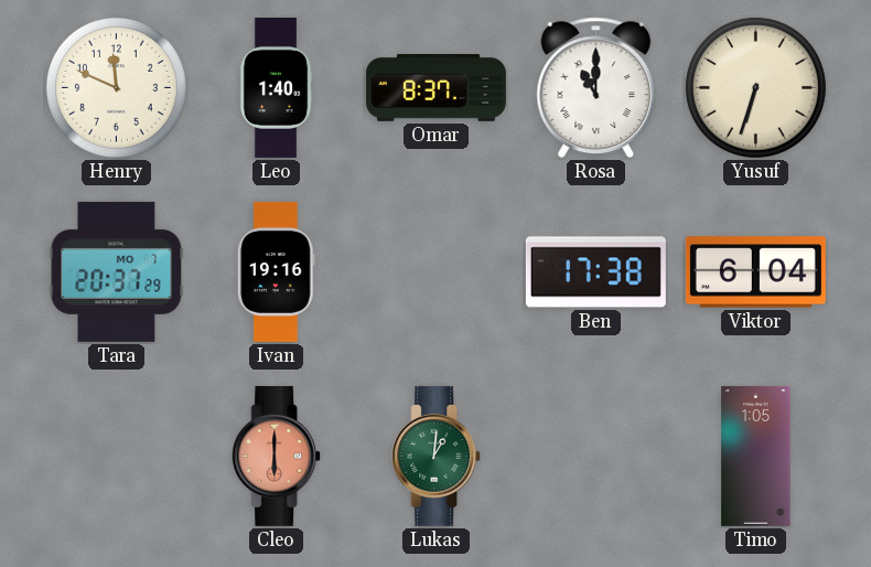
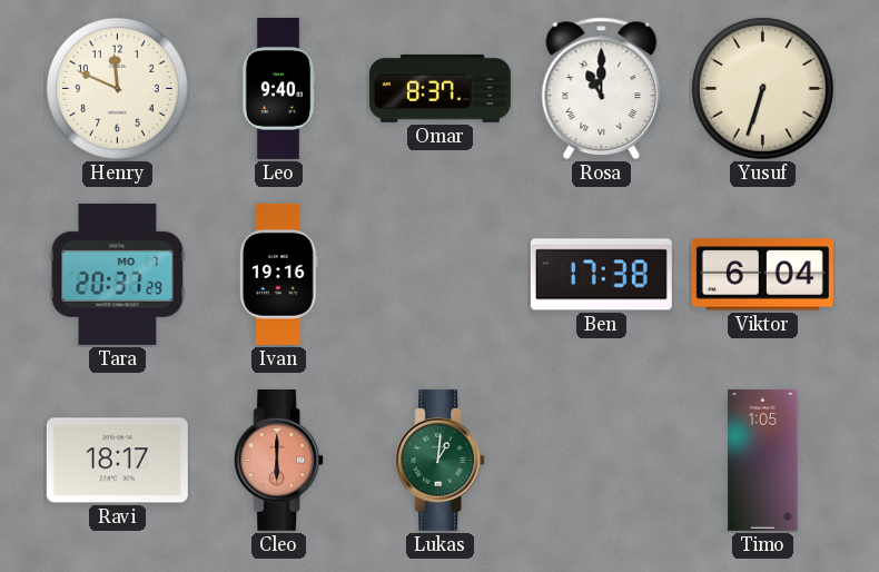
Leo: 1:40 -> 9:40
Ravi: none -> 18:17
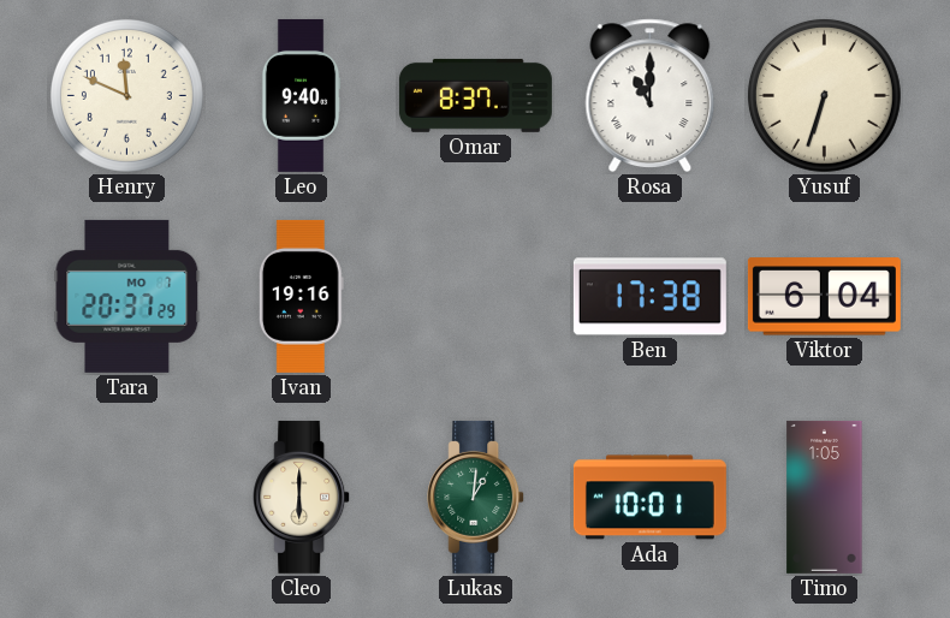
Ravi: 18:17 -> none
Cleo dial: salmon -> cream
Ada: none -> 10:01
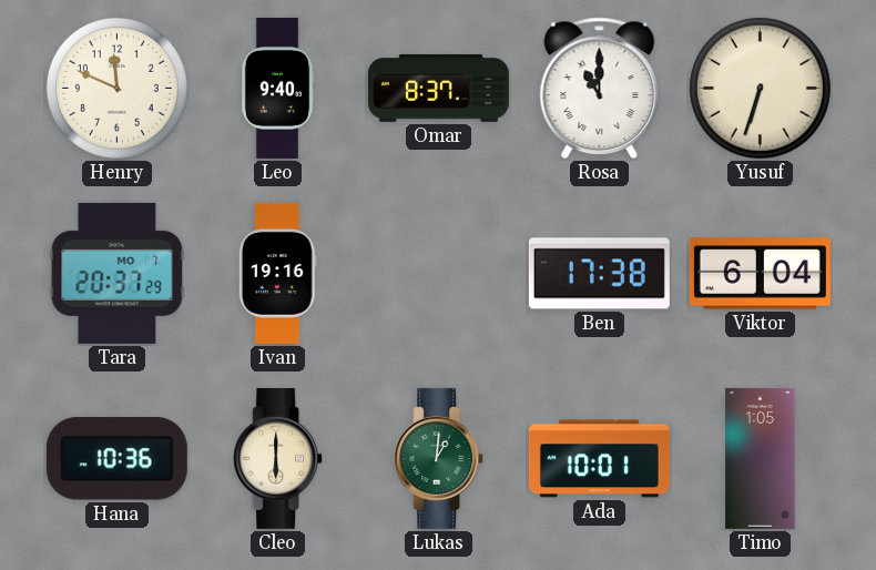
Hana: none -> 10:36
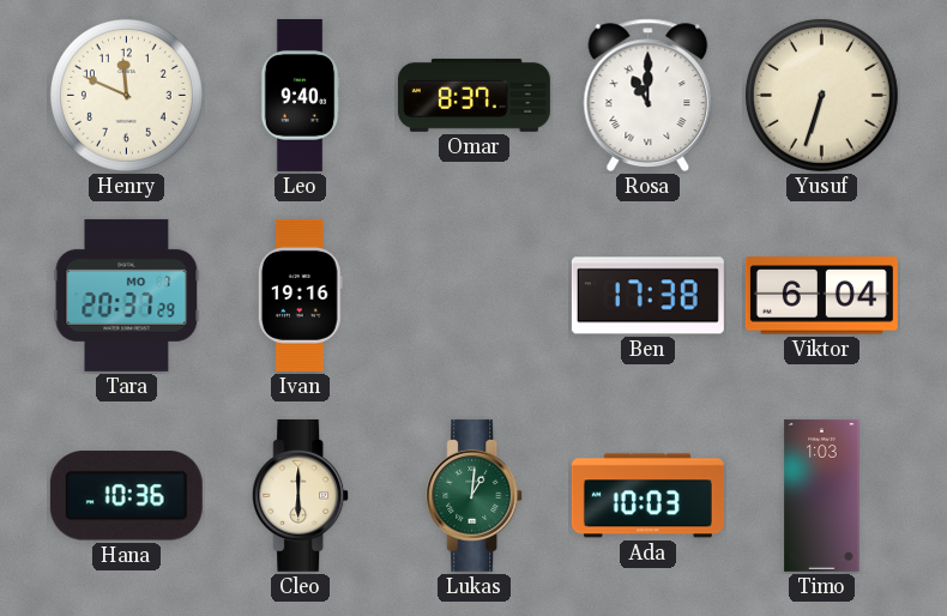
Ada: 10:01 -> 10:03
Timo: 1:05 -> 1:03
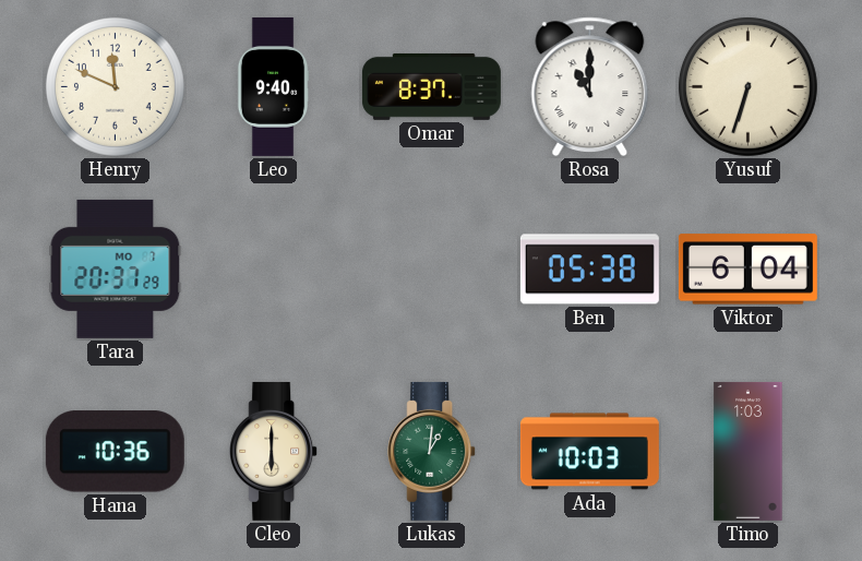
Ivan: 19:16 -> none
Ben: 17:38 -> 05:38
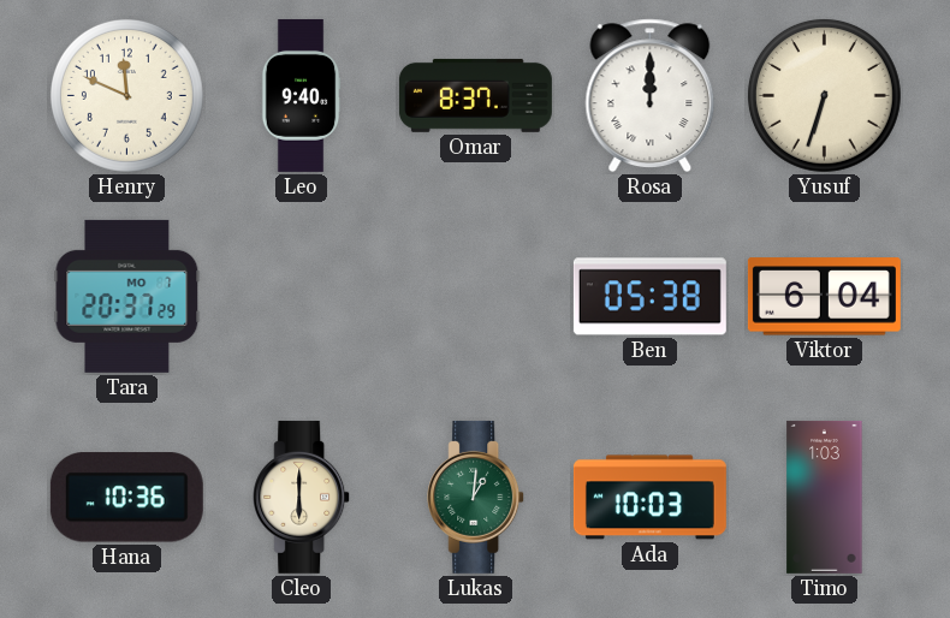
Rosa: 11:00 -> 12:00
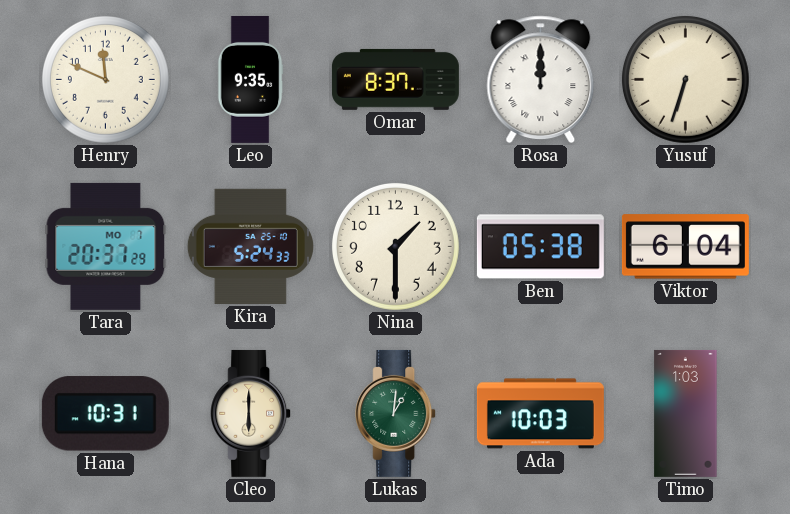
Leo: 9:40 -> 9:35
Kira: none -> 5:24
Nina: none -> 1:30
Hana: 10:36 -> 10:31
